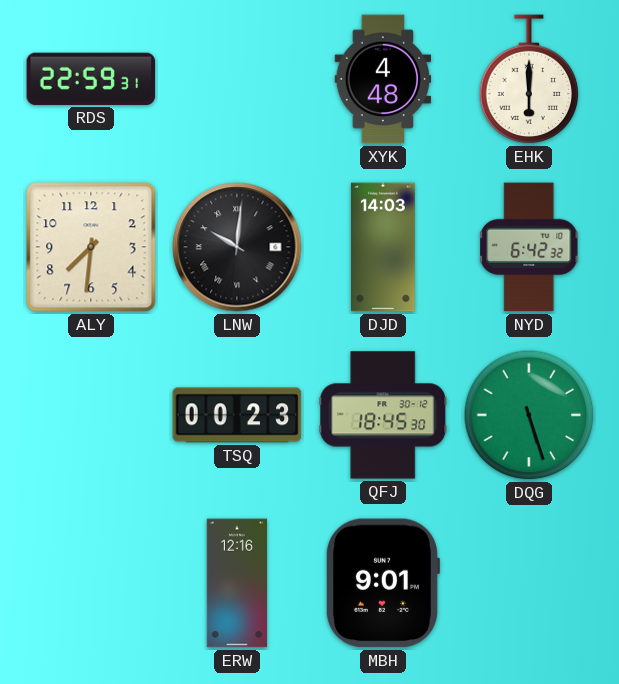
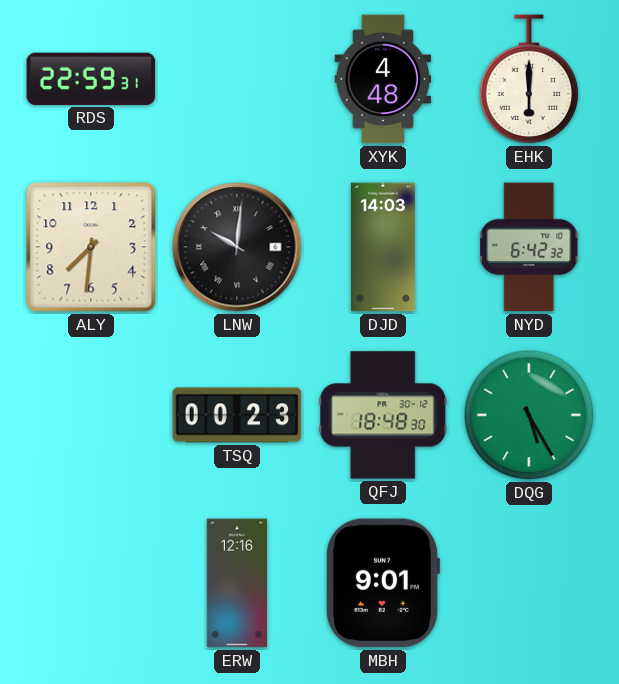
QFJ: 18:45 -> 18:48
DQG: 5:27 -> 5:25
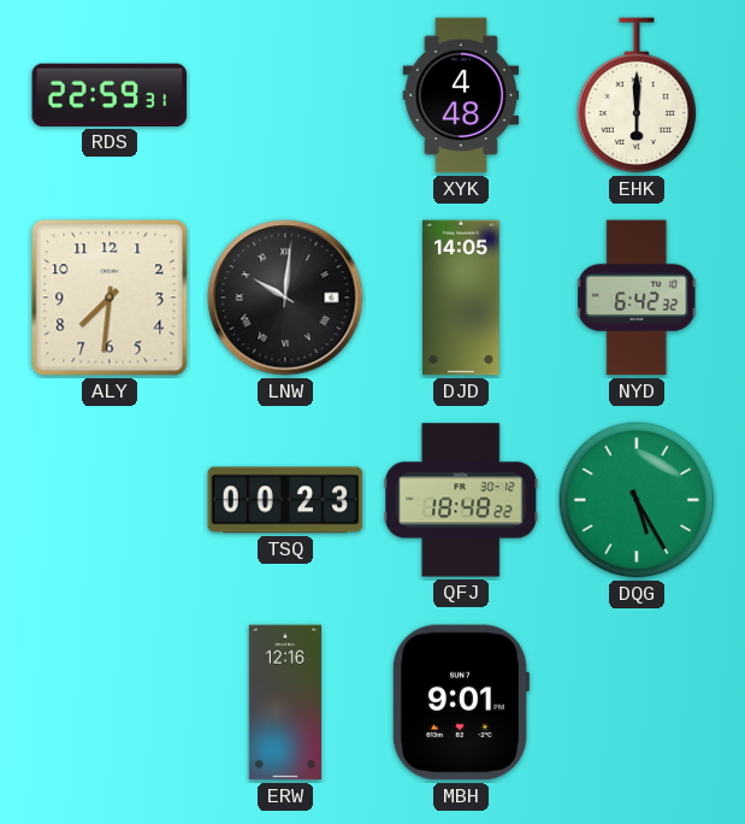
DJD: 14:03 -> 14:05
QFJ: 18:48:30 -> 18:48:22
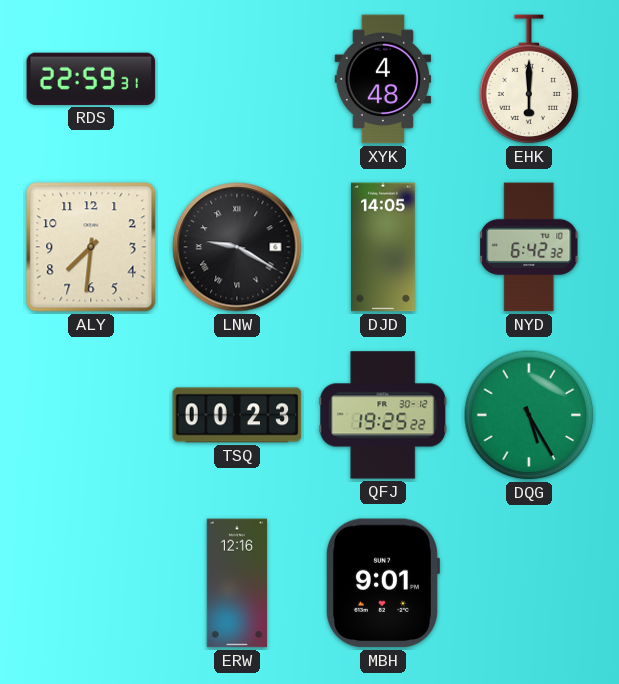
LNW: 10:01 -> 9:20
QFJ: 18:48 -> 19:25
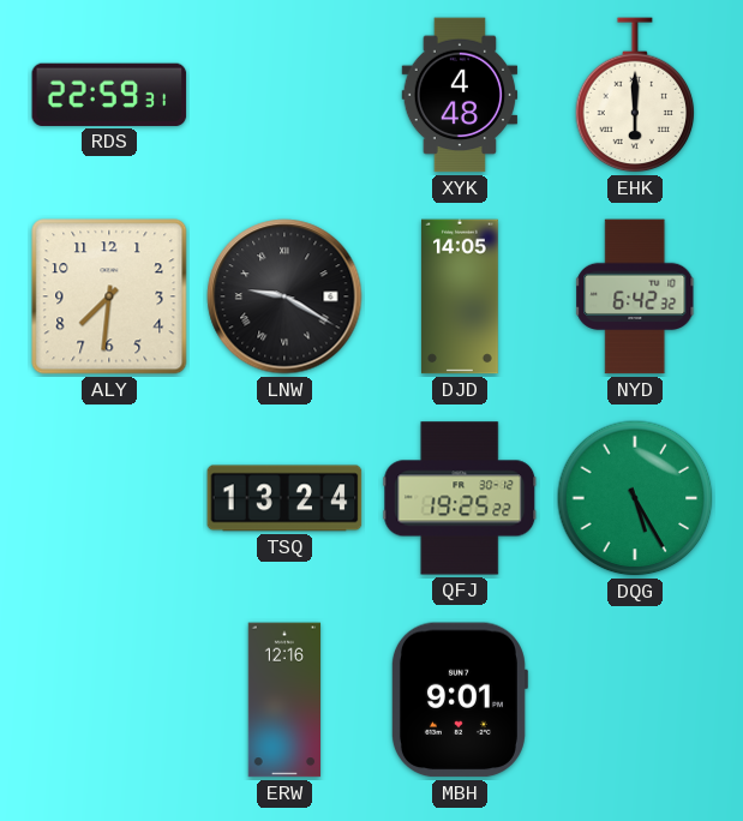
TSQ: 00:23 -> 13:24
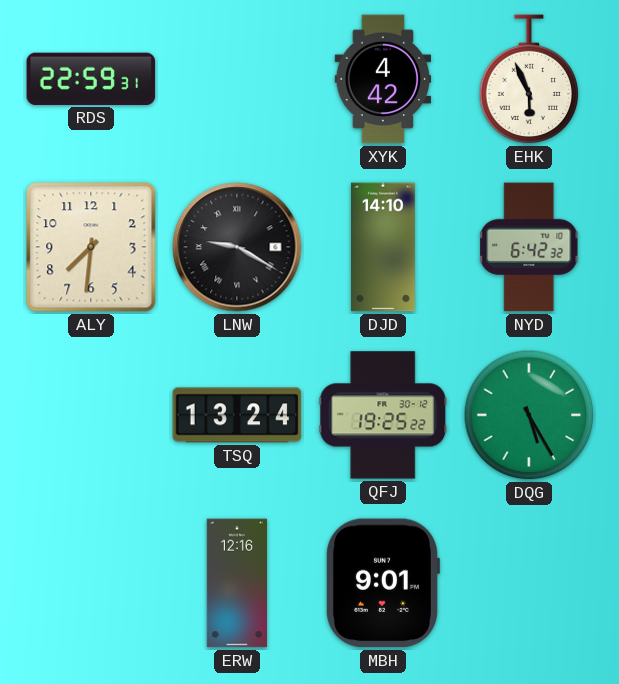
XYK: 4:48 -> 4:42
EHK: 6:00 -> 5:56
DJD: 14:05 -> 14:10
